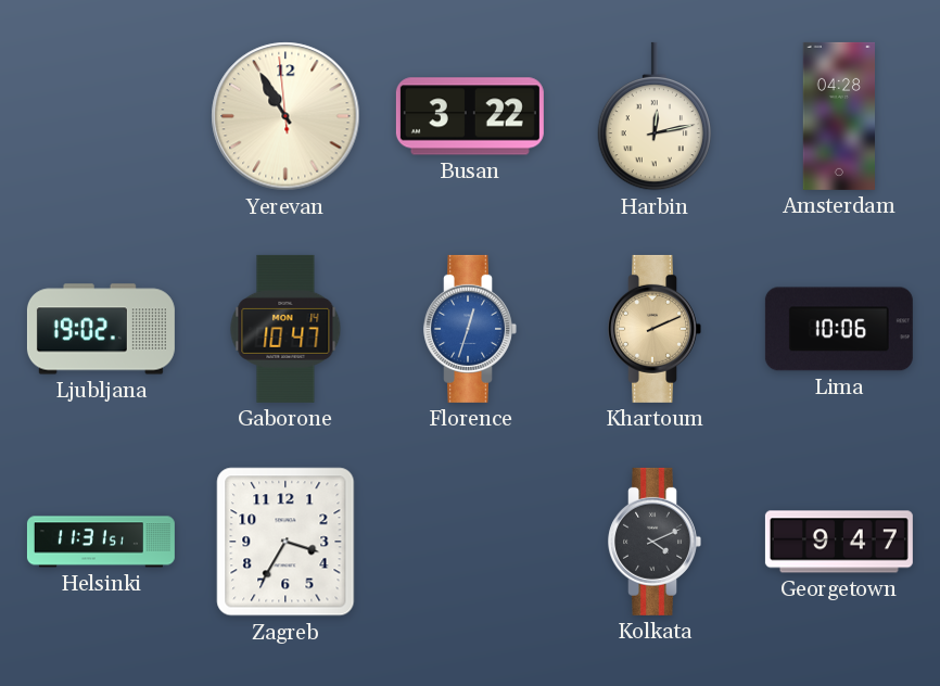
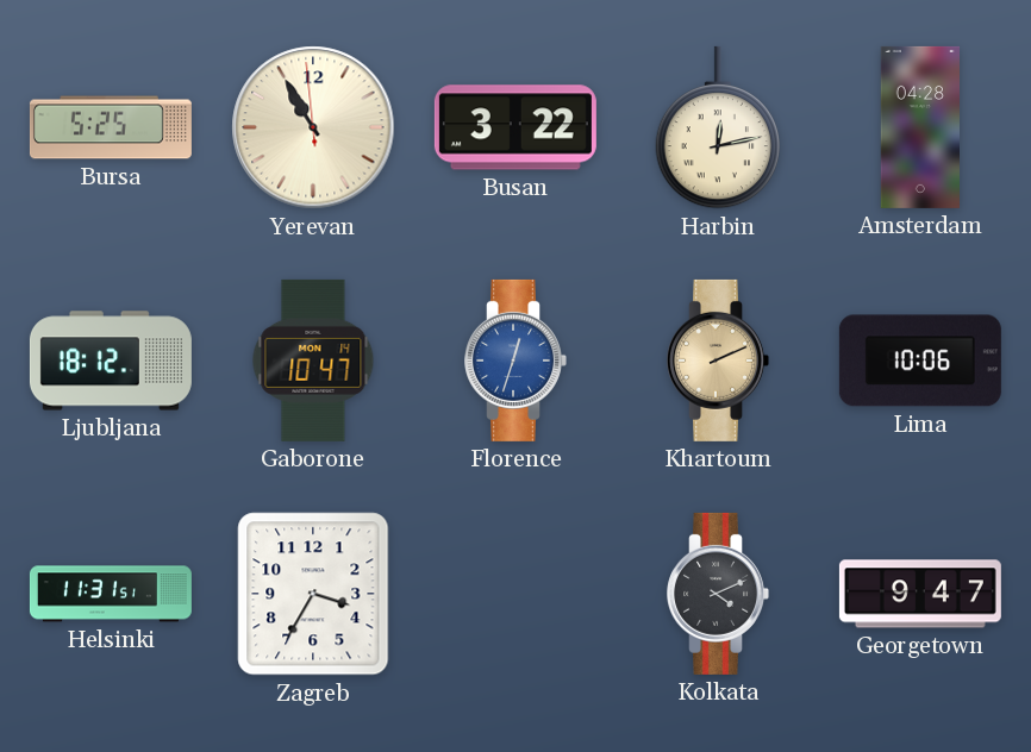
Bursa: none -> 5:25
Ljubljana: 19:02 -> 18:12
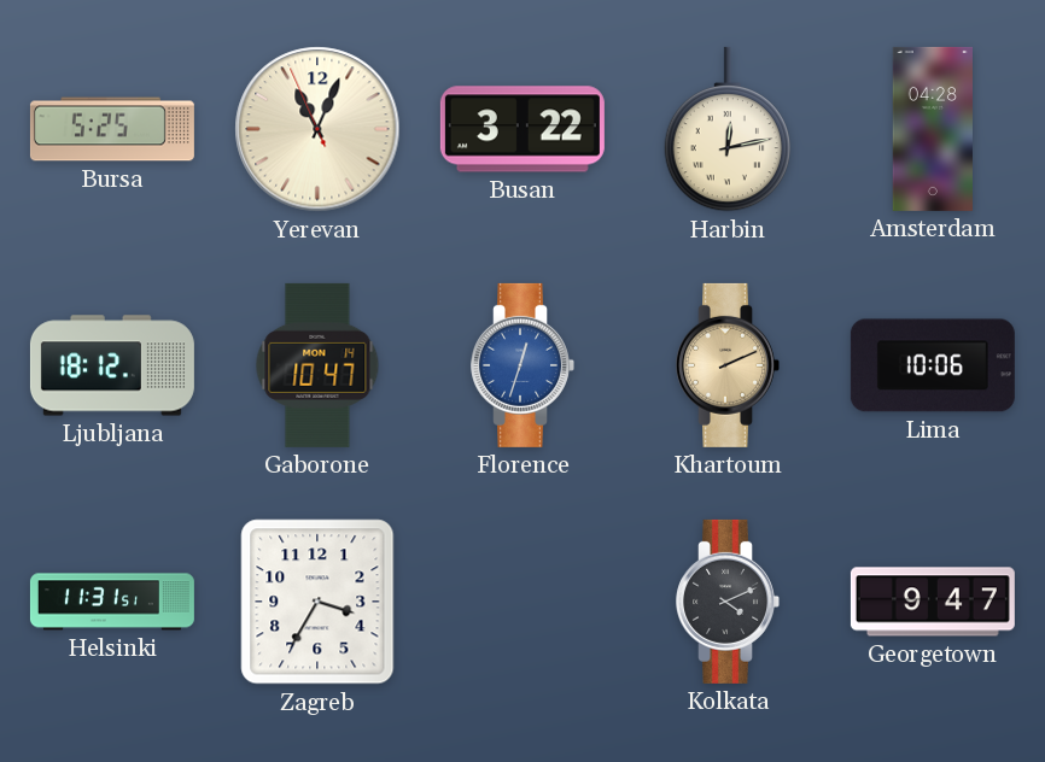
Yerevan: 10:54 -> 11:03
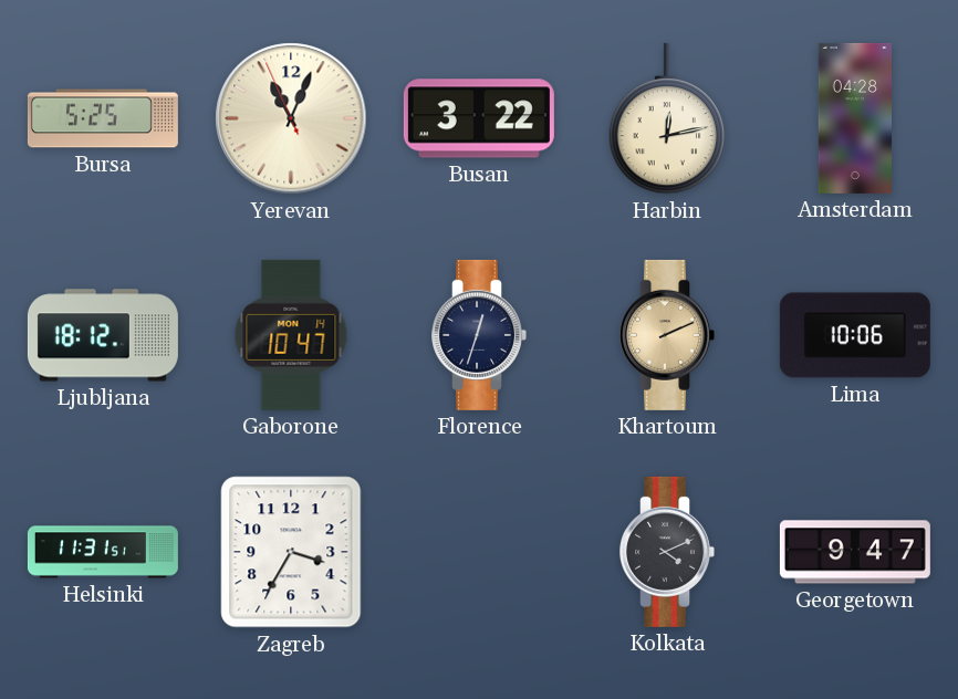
Florence dial: blue -> navy
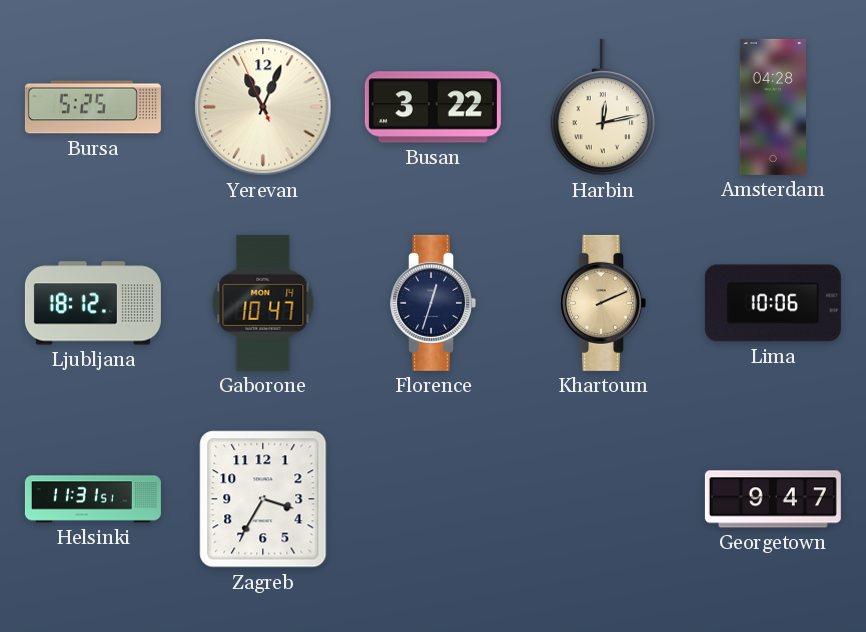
Kolkata: 4:11 -> none
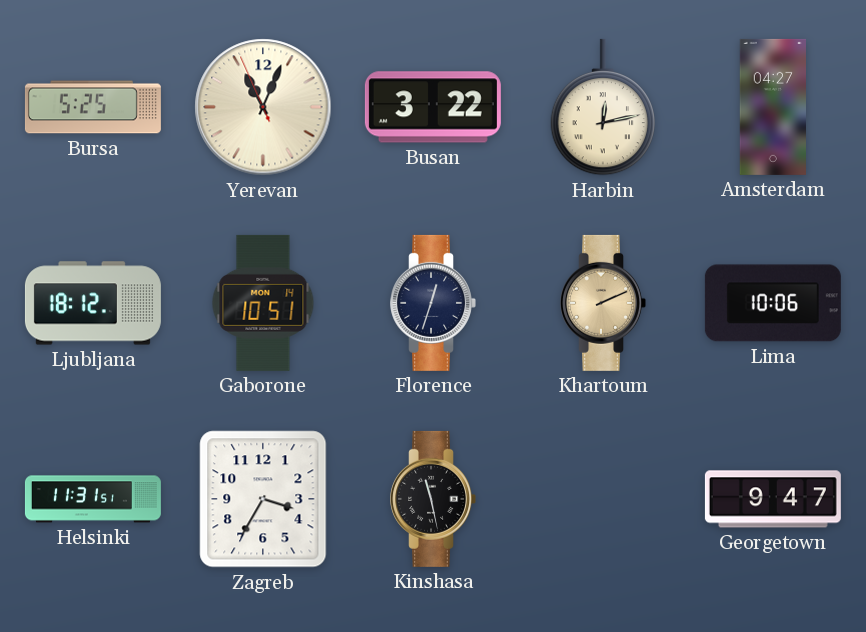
Amsterdam: 04:28 -> 04:27
Gaborone: 10:47 -> 10:51
Kinshasa: none -> 11:28
